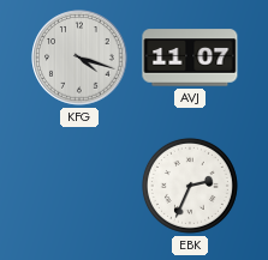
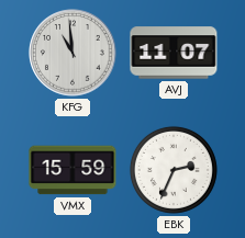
KFG: 4:18 -> 10:59
VMX: none -> 15:59
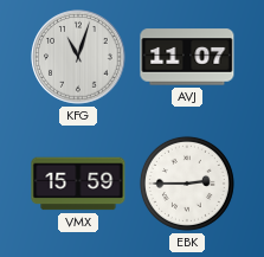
KFG: 10:59 -> 11:03
EBK: 2:34 -> 2:45
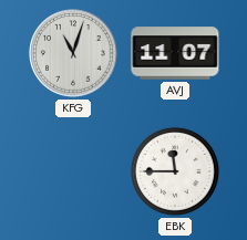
VMX: 15:59 -> none
EBK: 2:45 -> 11:45
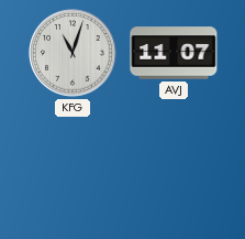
EBK: 11:45 -> none
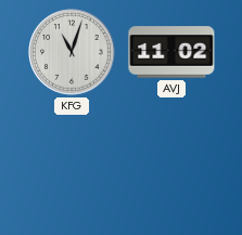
AVJ: 11:07 -> 11:02
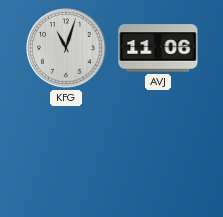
AVJ: 11:02 -> 11:06
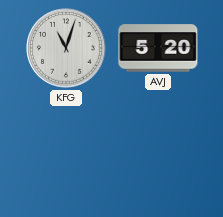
AVJ: 11:06 -> 5:20
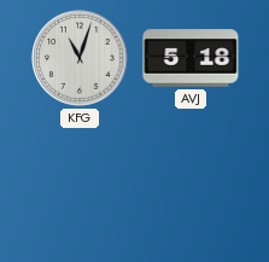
AVJ: 5:20 -> 5:18
